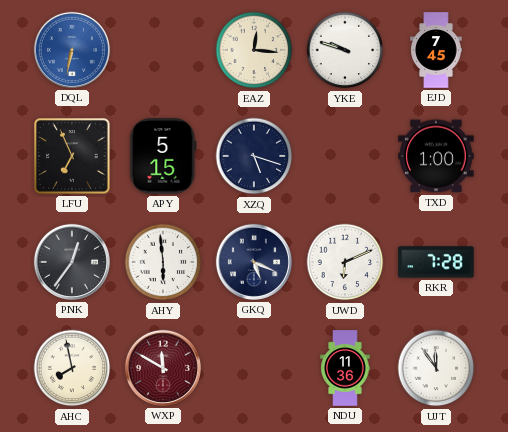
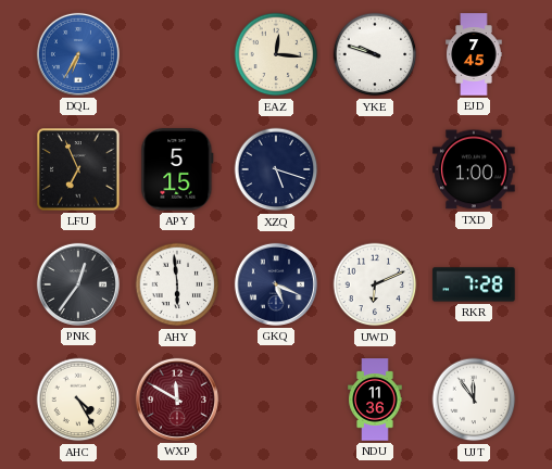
DQL: 6:32 -> 6:35
AHC: 7:58 -> 4:25
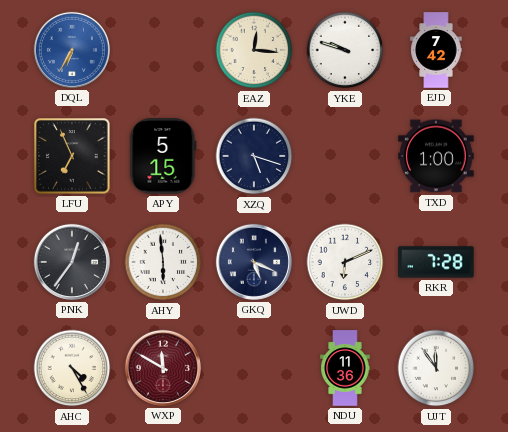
EJD: 7:45 -> 7:42
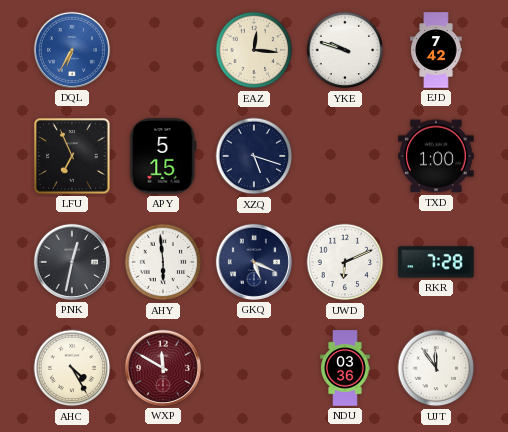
PNK: 12:36 -> 12:32
NDU: 11:36 -> 03:36
